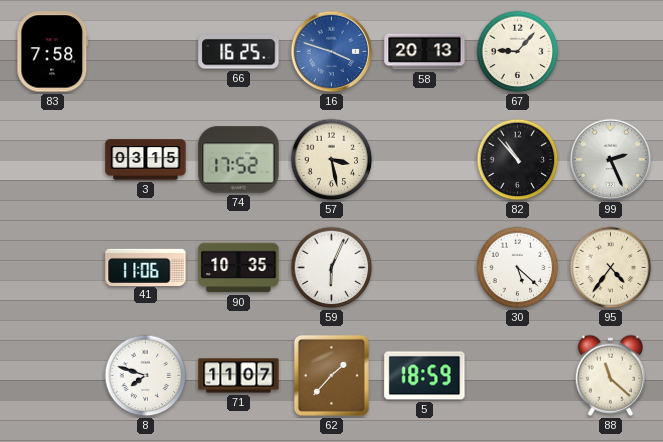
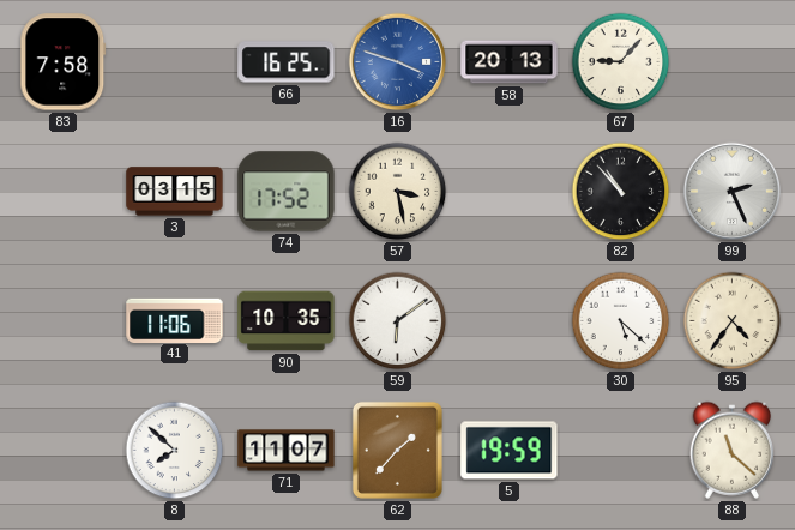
59: 6:04 -> 6:09
8: 7:48 -> 7:52
5: 18:59 -> 19:59
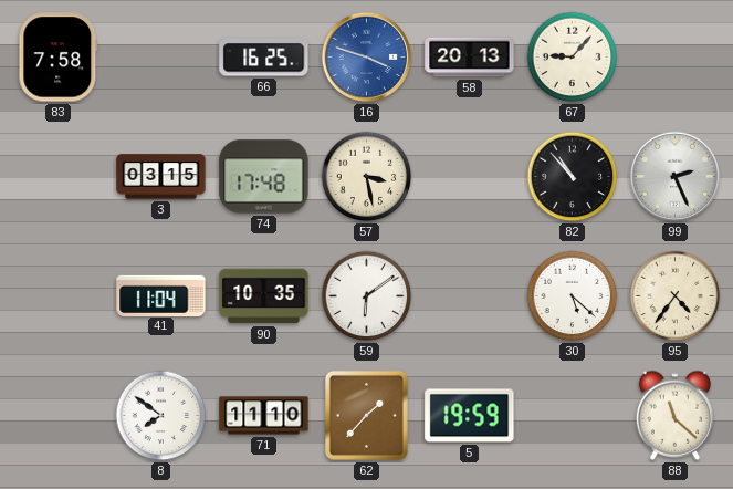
74: 17:52 -> 17:48
41: 11:06 -> 11:04
8: 7:52 -> 7:51
71: 11:07 -> 11:10
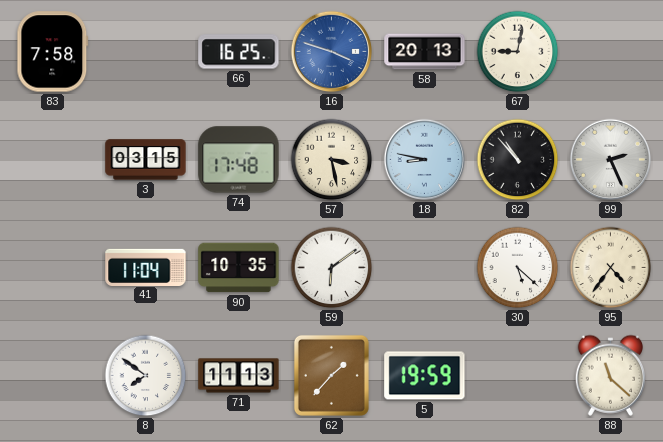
67: 9:07 -> 9:02
18: none -> 8:47
71: 11:10 -> 11:13
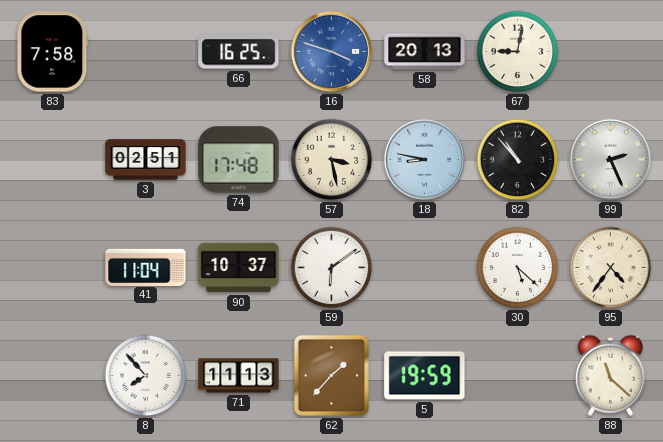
3: 03:15 -> 02:51
90: 10:35 -> 10:37
8: 7:51 -> 7:53
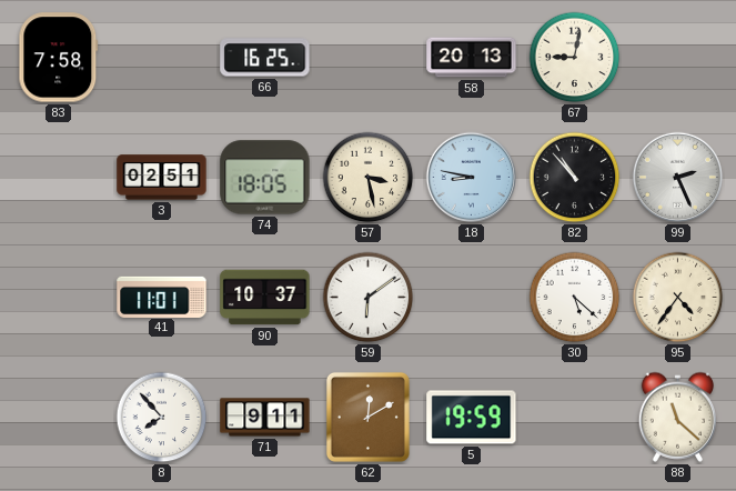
16: 3:48 -> none
74: 17:48 -> 18:05
41: 11:04 -> 11:01
71: 11:13 -> 9:11
62: 1:37 -> 12:10
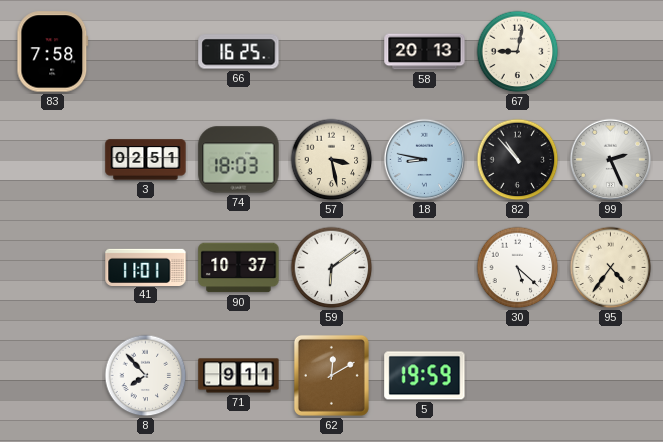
74: 18:05 -> 18:03
88: 11:22 -> none
